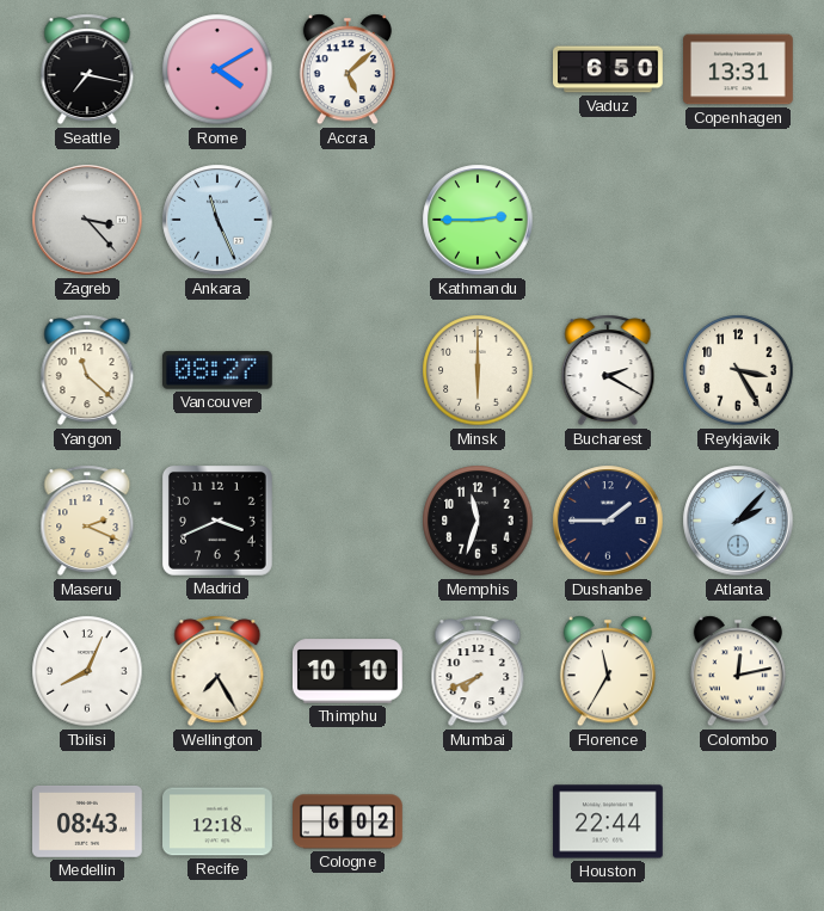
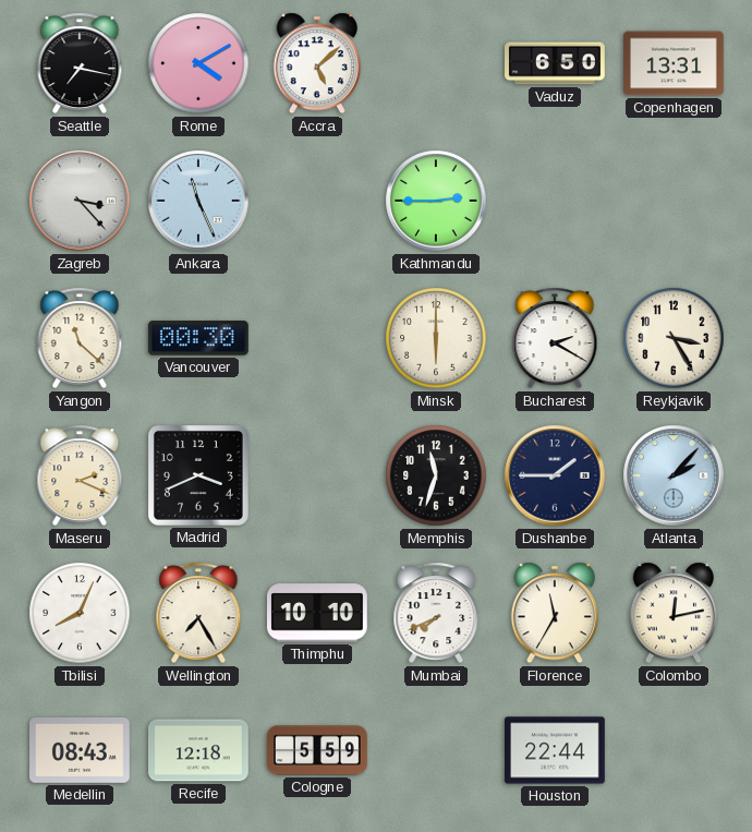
Vancouver: 08:27 -> 00:30
Cologne: 6:02 -> 5:59
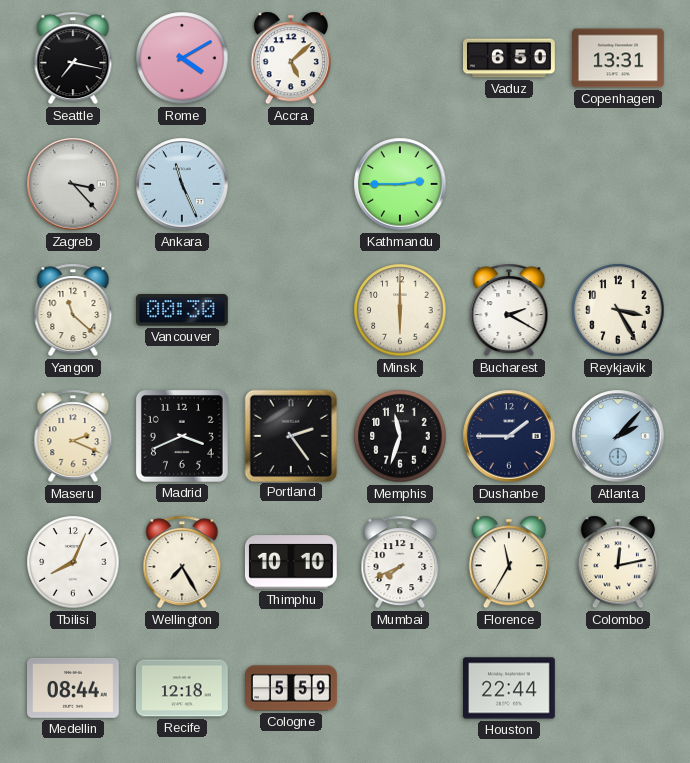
Portland: none -> 2:24
Medellin: 08:43 -> 08:44
